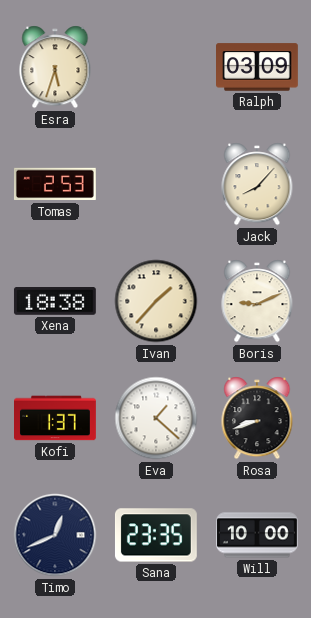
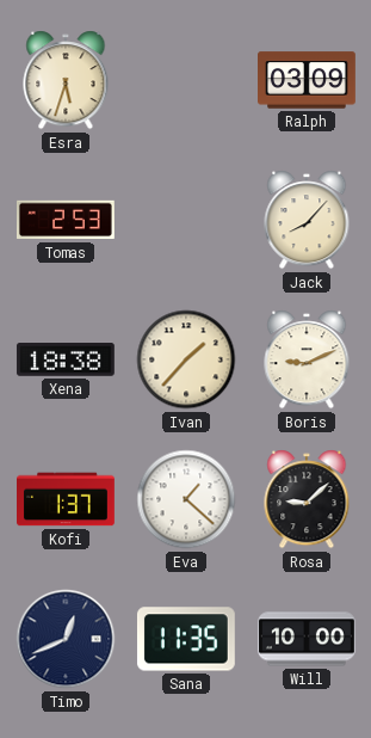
Rosa: 8:42 -> 9:08
Sana: 23:35 -> 11:35
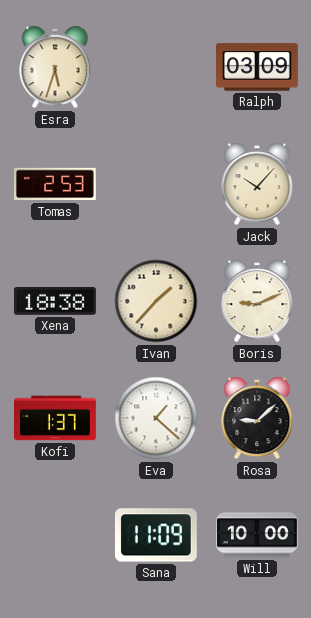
Jack: 8:07 -> 10:07
Timo: 12:41 -> none
Sana: 11:35 -> 11:09
